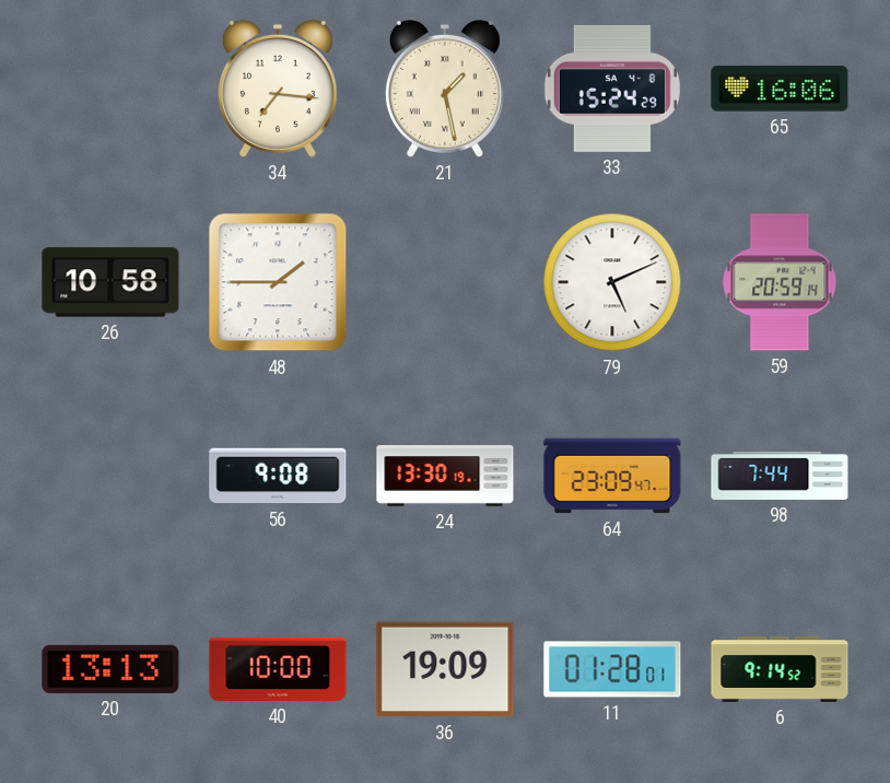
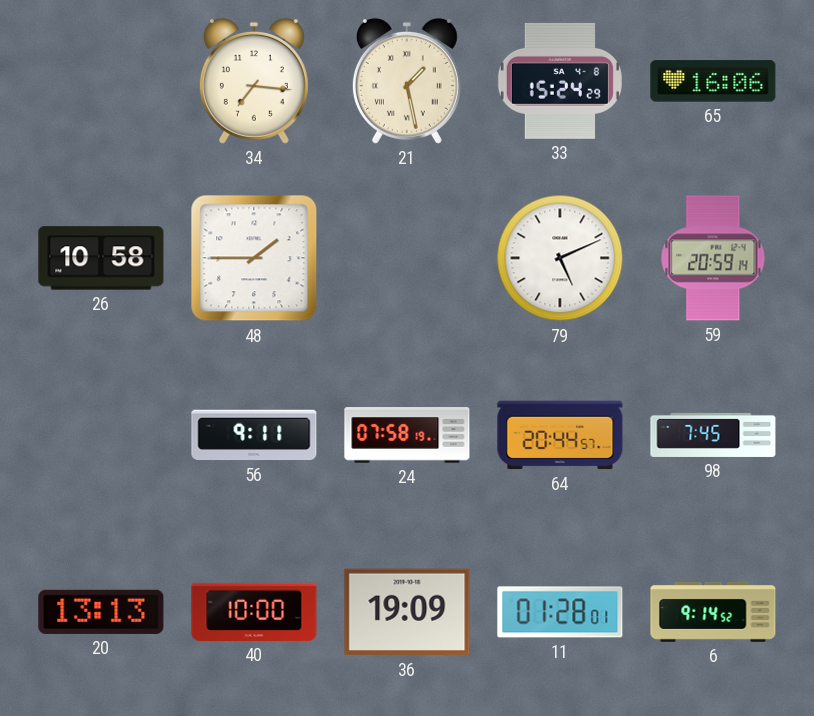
56: 9:08 -> 9:11
24: 13:30 -> 07:58
64: 23:09 -> 20:44
98: 7:44 -> 7:45
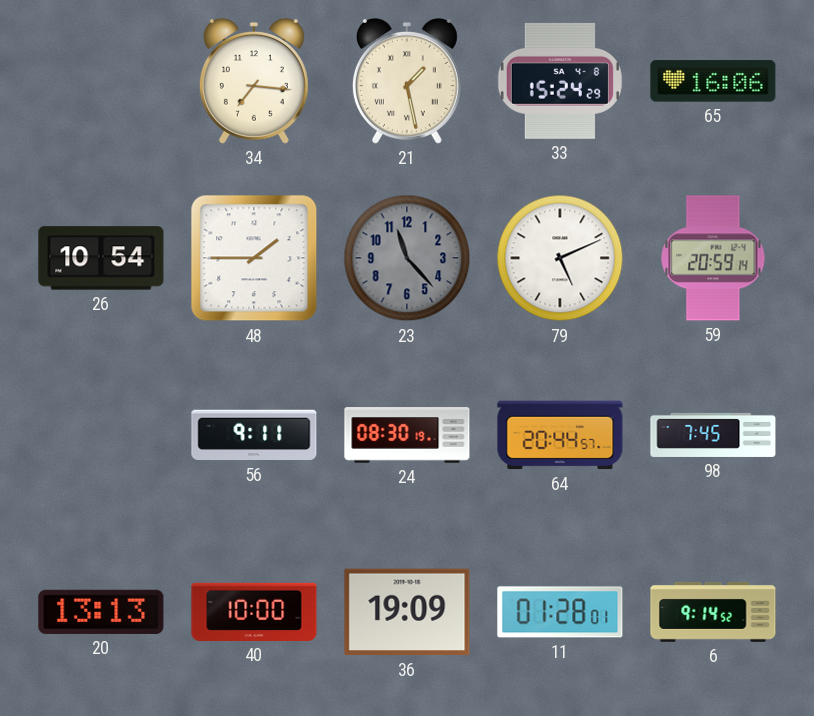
26: 10:58 -> 10:54
23: none -> 11:23
24: 07:58 -> 08:30
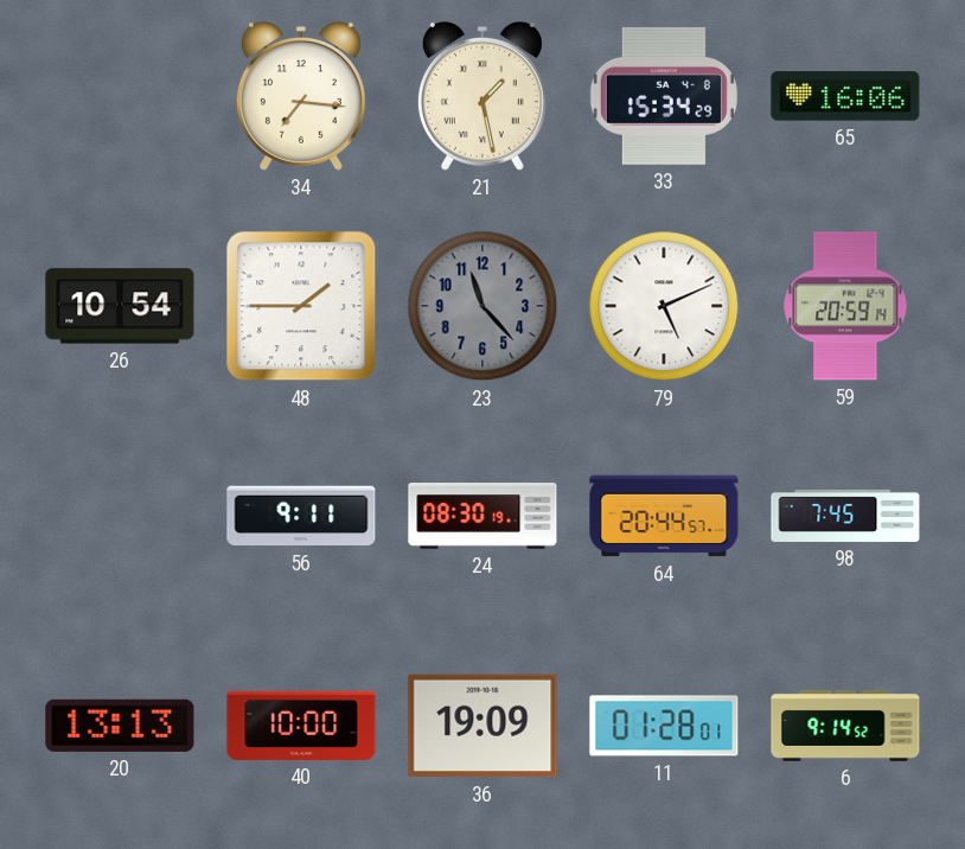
33: 15:24 -> 15:34
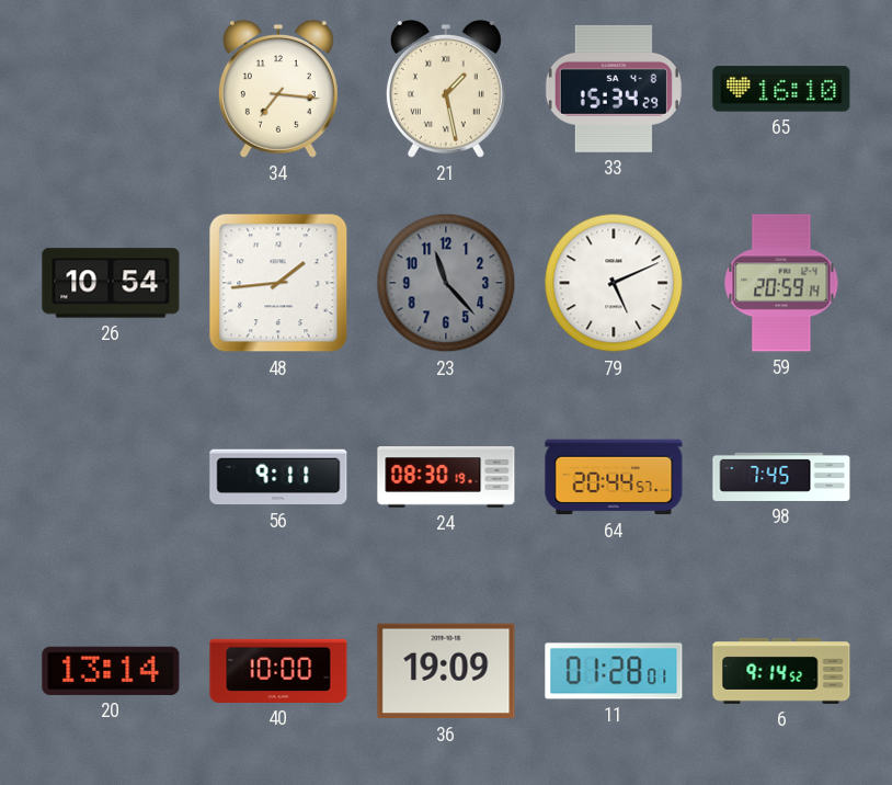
65: 16:06 -> 16:10
48: 1:45 -> 1:44
20: 13:13 -> 13:14
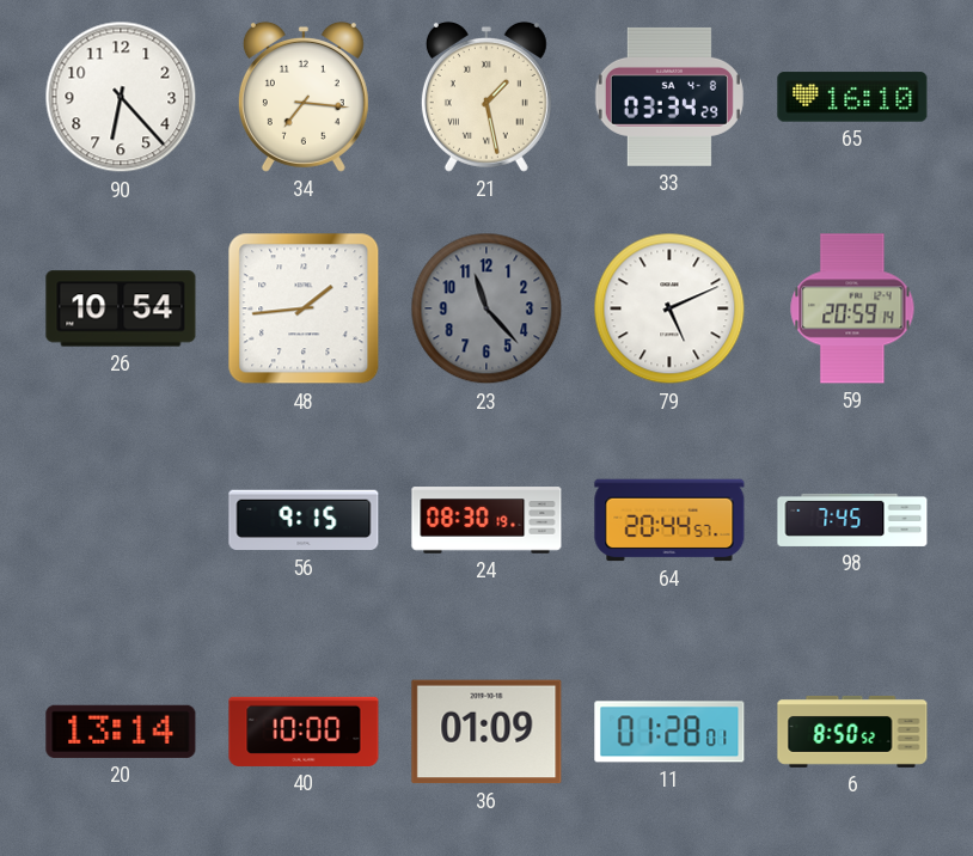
90: none -> 6:23
33: 15:34 -> 03:34
56: 9:11 -> 9:15
36: 19:09 -> 01:09
6: 9:14 -> 8:50
